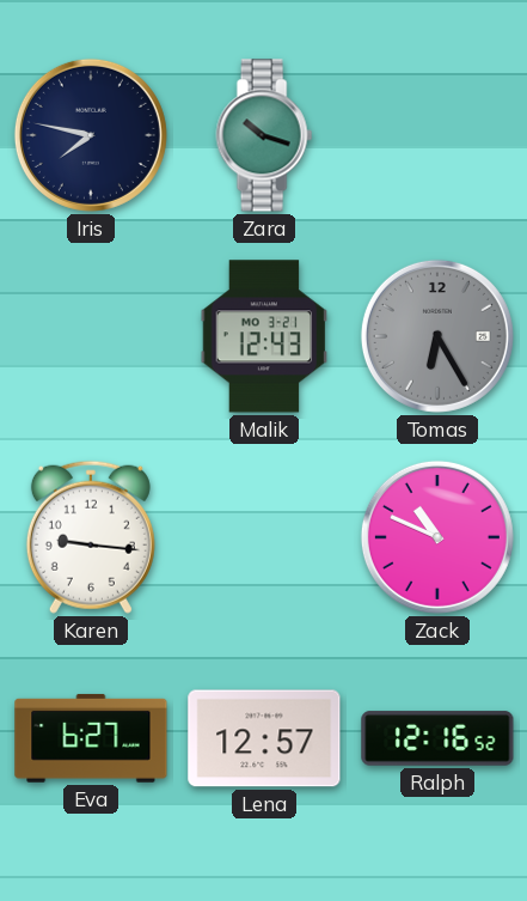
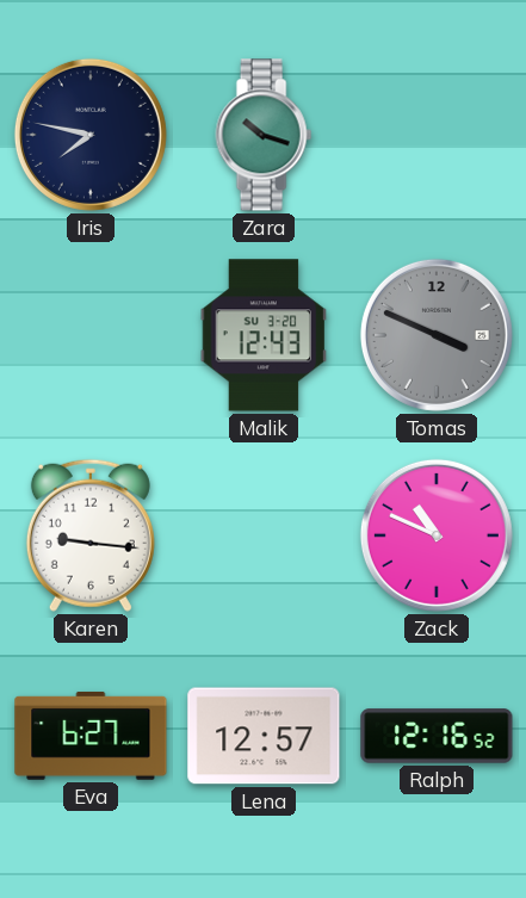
Malik date: MO 3-21 -> SU 3-20
Tomas: 6:25 -> 3:49
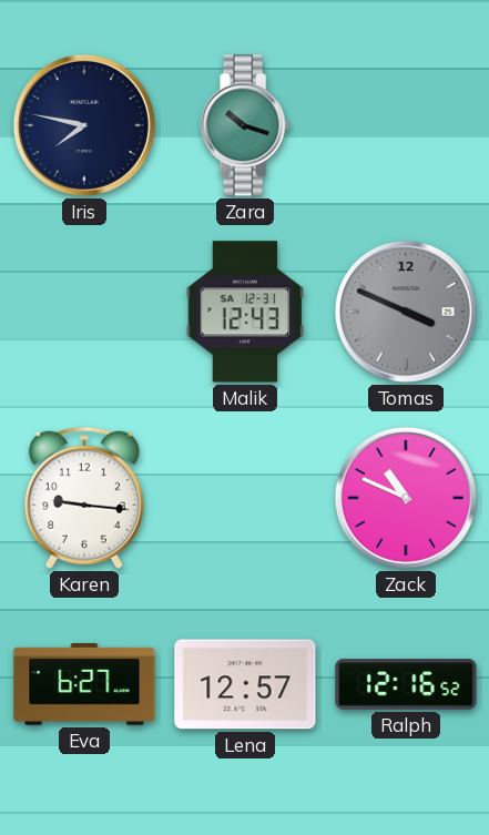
Malik date: SU 3-20 -> SA 12-31
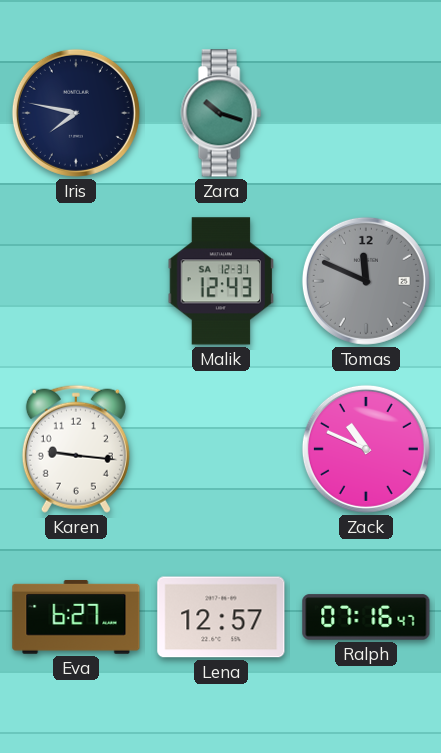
Tomas: 3:49 -> 11:49
Ralph: 12:16 -> 07:16
